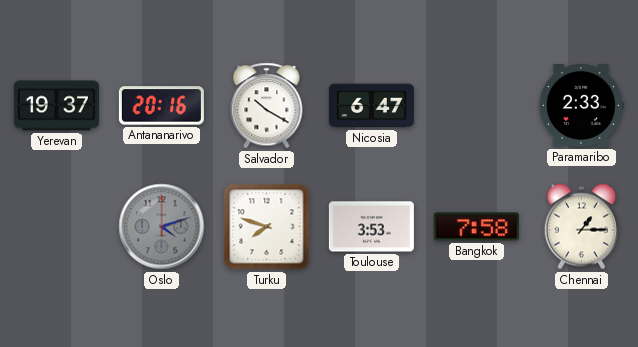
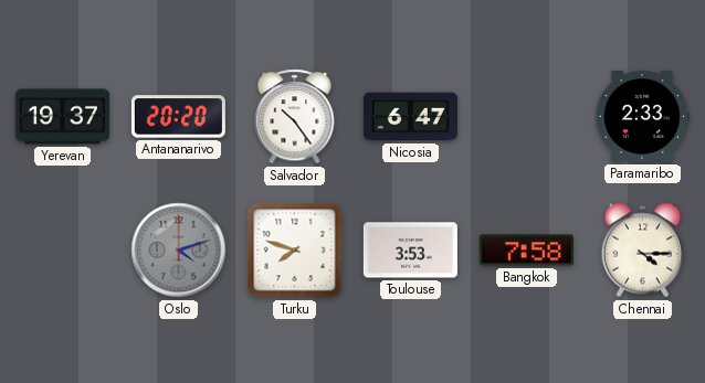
Antananarivo: 20:16 -> 20:20
Salvador: 10:20 -> 10:24
Chennai: 1:15 -> 4:15
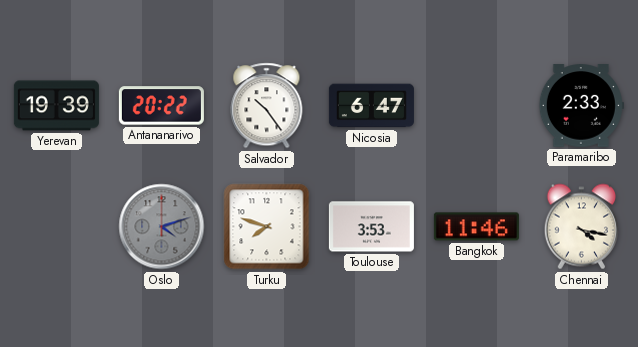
Yerevan: 19:37 -> 19:39
Antananarivo: 20:20 -> 20:22
Bangkok: 7:58 -> 11:46
Chennai: 4:15 -> 4:17
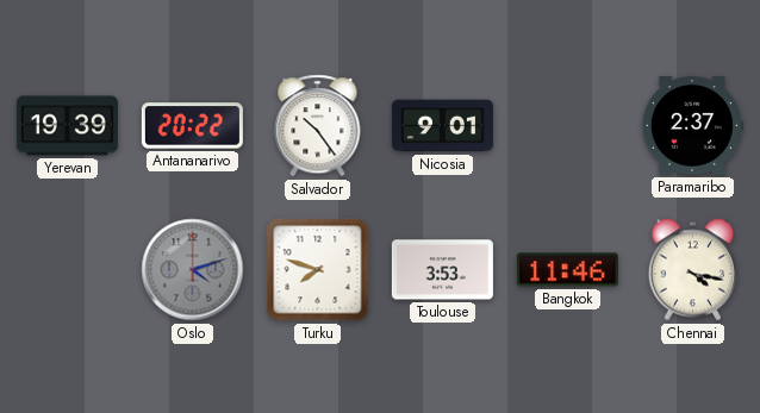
Nicosia: 6:47 -> 9:01
Paramaribo: 2:33 -> 2:37
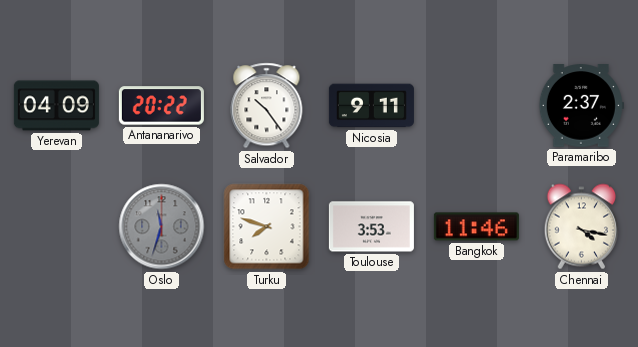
Yerevan: 19:39 -> 04:09
Nicosia: 9:01 -> 9:11
Oslo: 4:12 -> 11:33
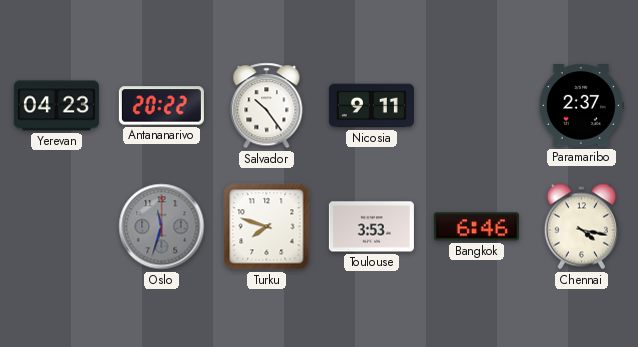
Yerevan: 04:09 -> 04:23
Bangkok: 11:46 -> 6:46
